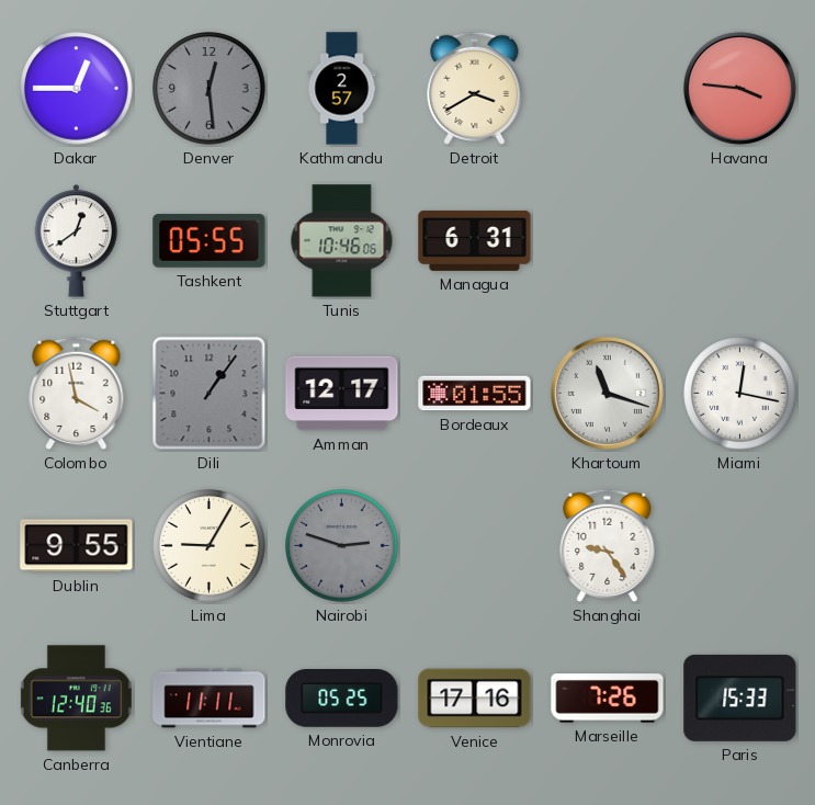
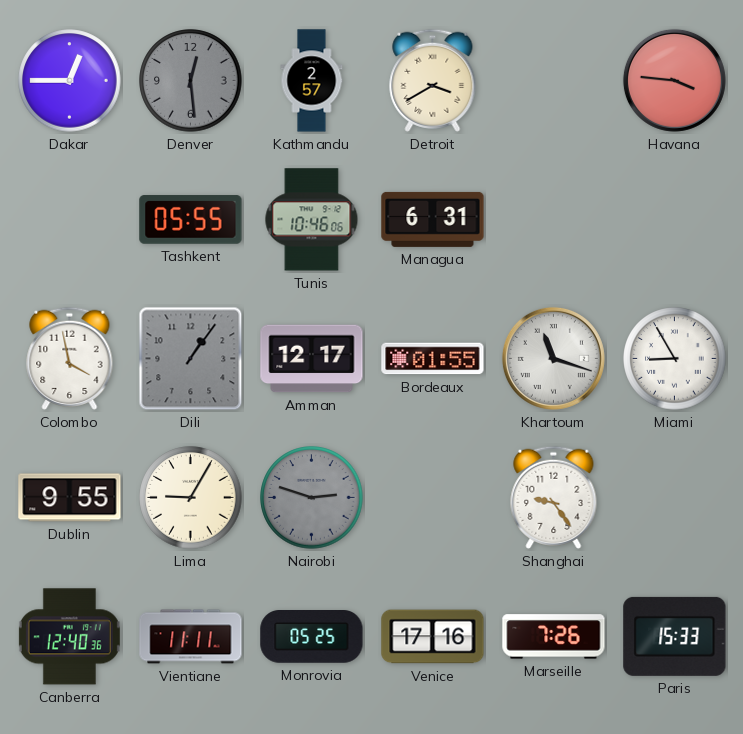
Stuttgart: 12:39 -> none
Miami: 12:17 -> 8:55
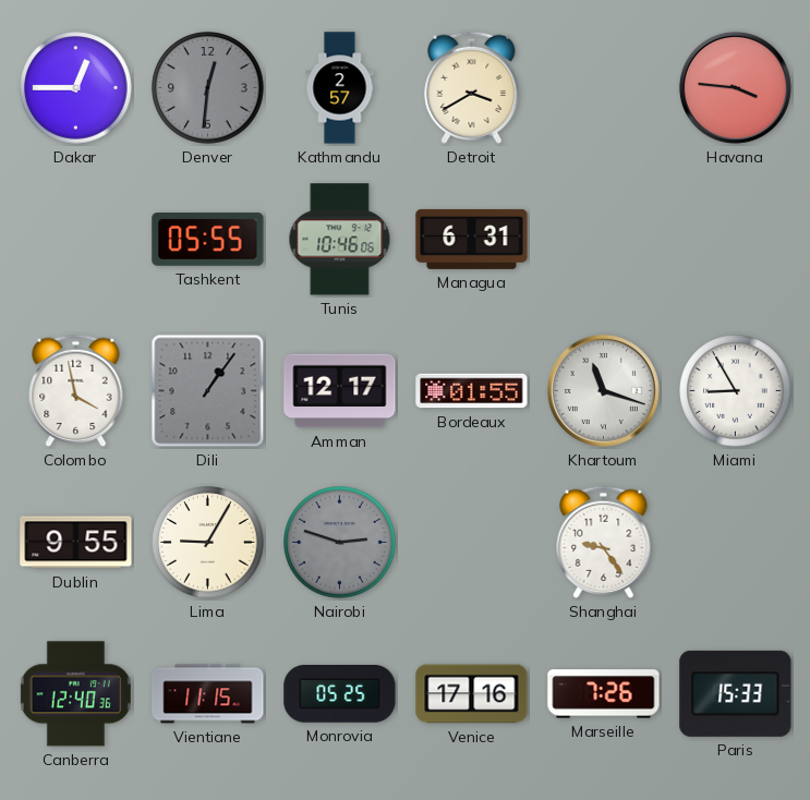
Denver: 12:29 -> 12:31
Vientiane: 11:11 -> 11:15
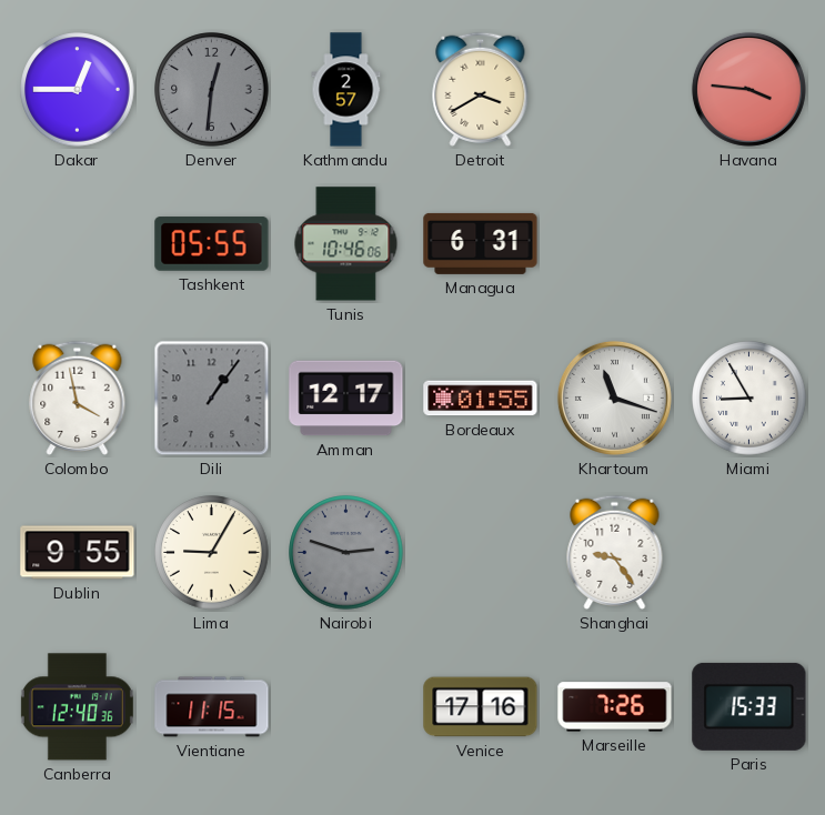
Monrovia: 05:25 -> none
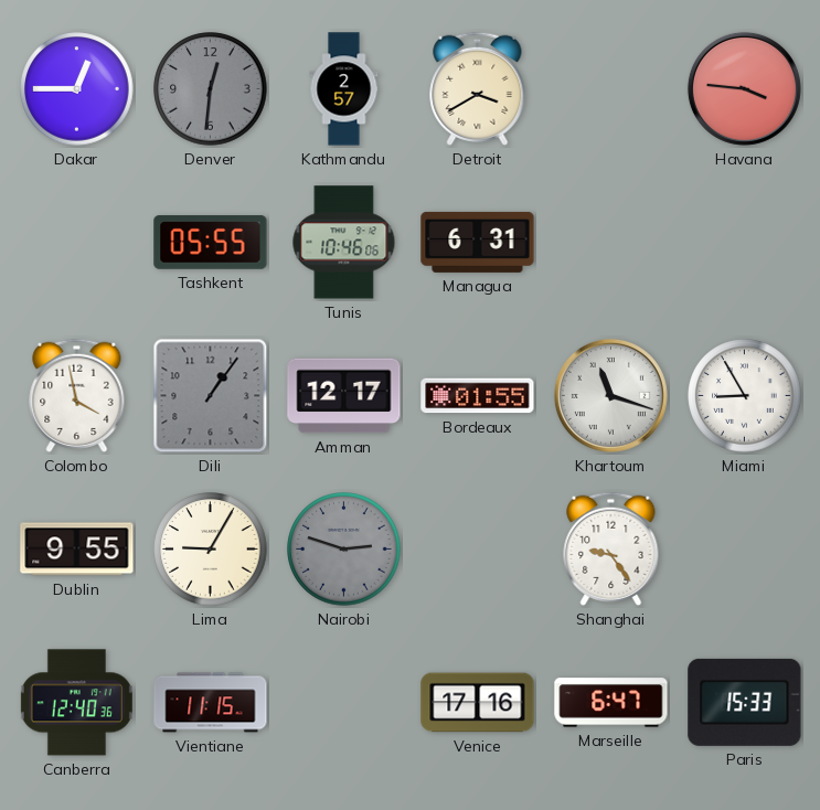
Marseille: 7:26 -> 6:47
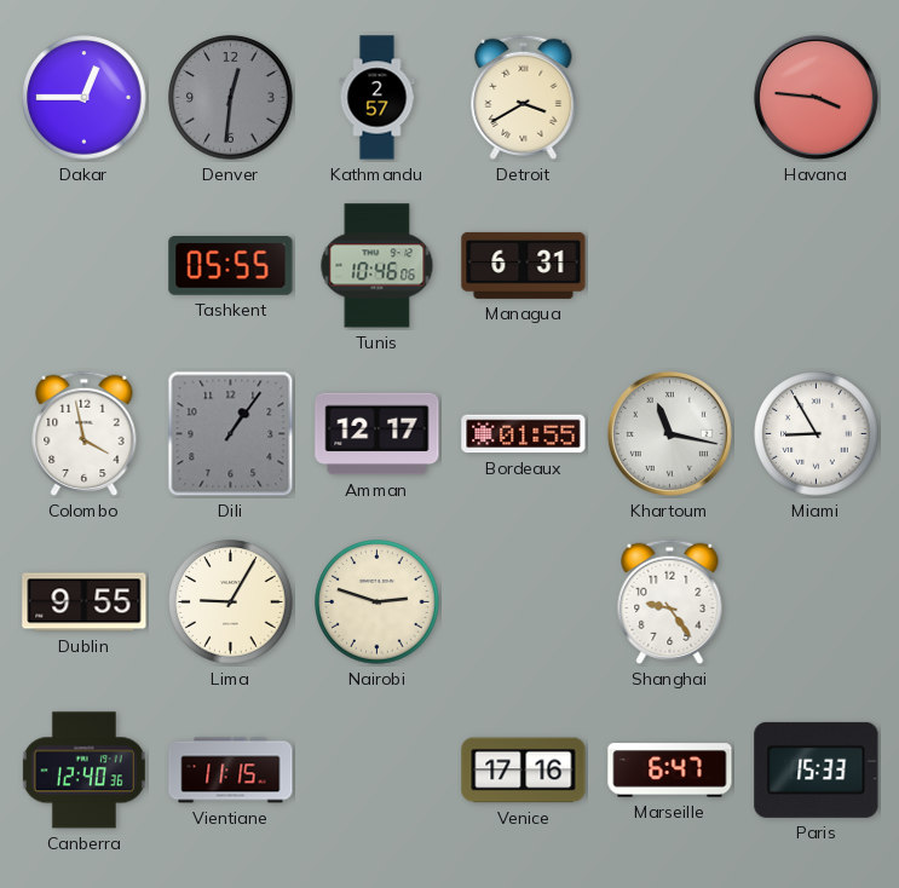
Khartoum: 11:18 -> 11:17
Nairobi dial: grey -> cream
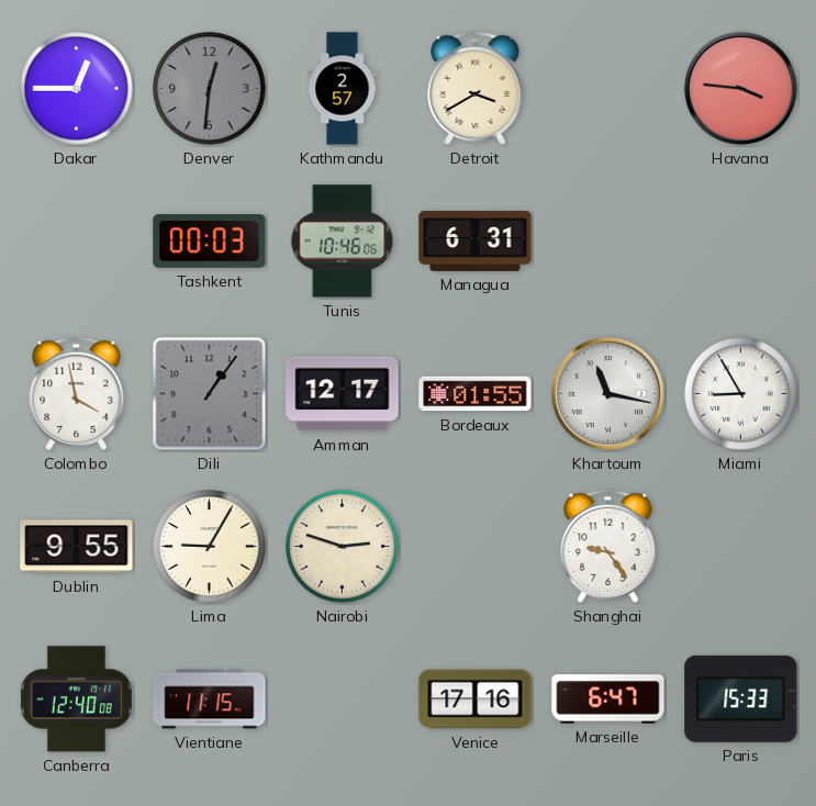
Tashkent: 05:55 -> 00:03
Canberra: 12:40:36 -> 12:40:08
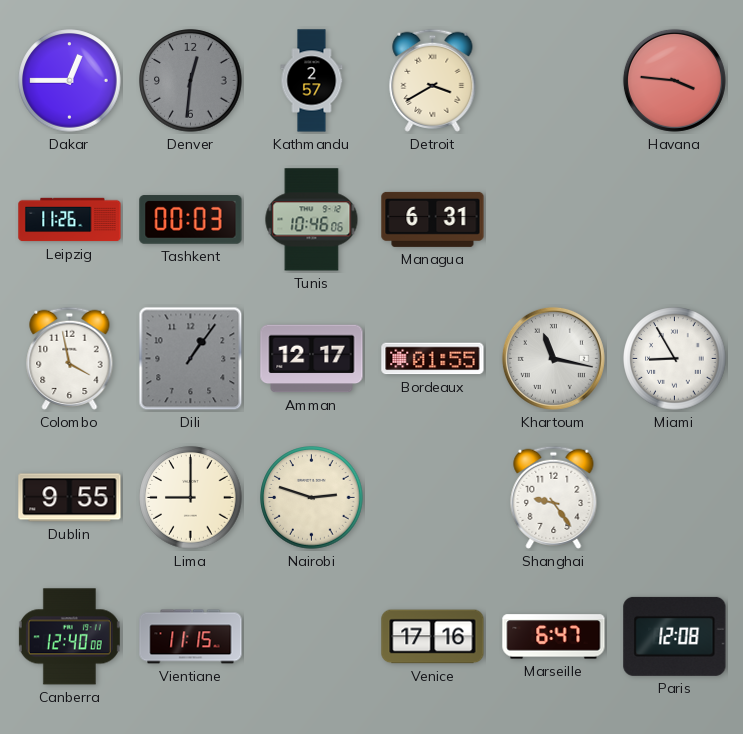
Leipzig: none -> 11:26
Lima: 9:05 -> 9:00
Paris: 15:33 -> 12:08
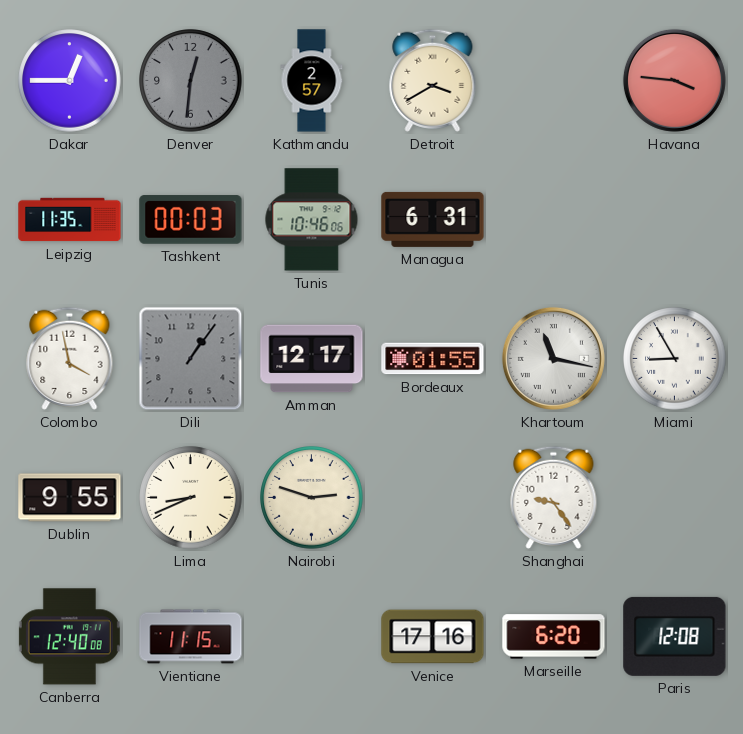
Leipzig: 11:26 -> 11:35
Lima: 9:00 -> 8:41
Marseille: 6:47 -> 6:20
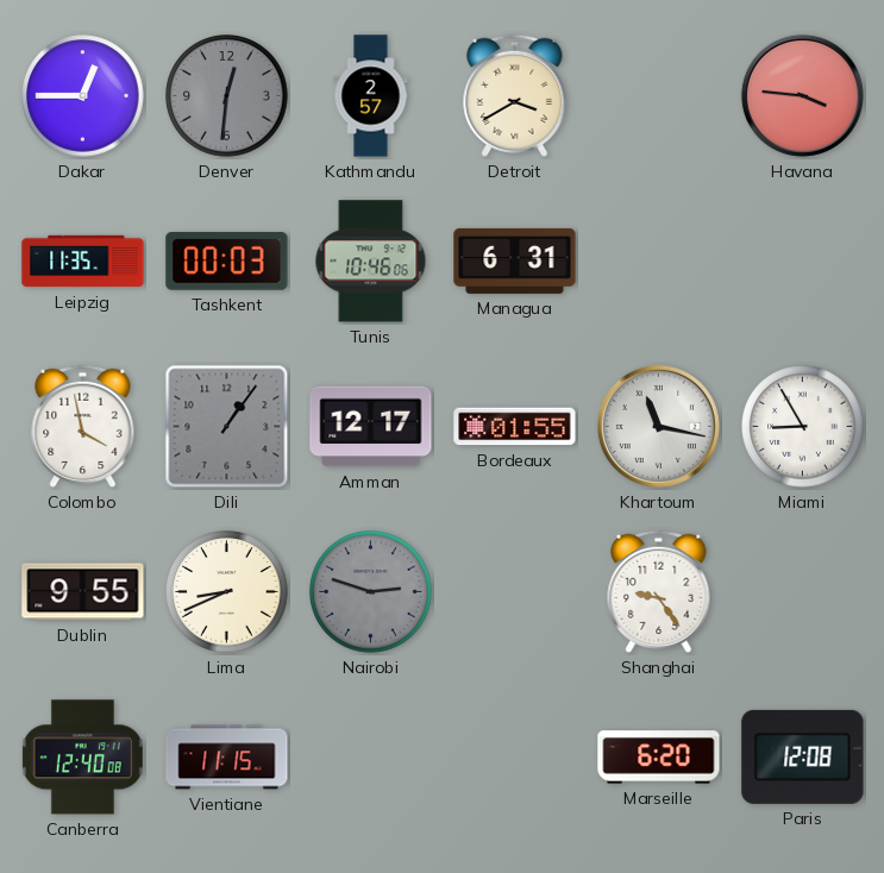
Nairobi dial: cream -> grey
Venice: 17:16 -> none
